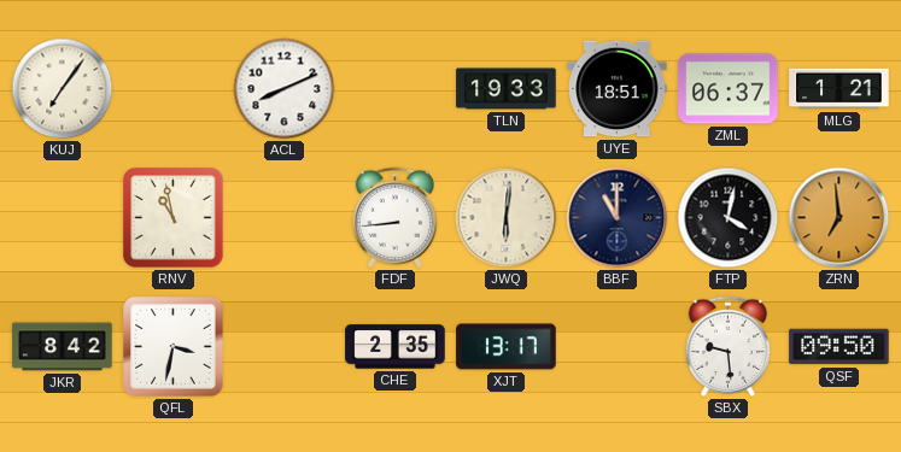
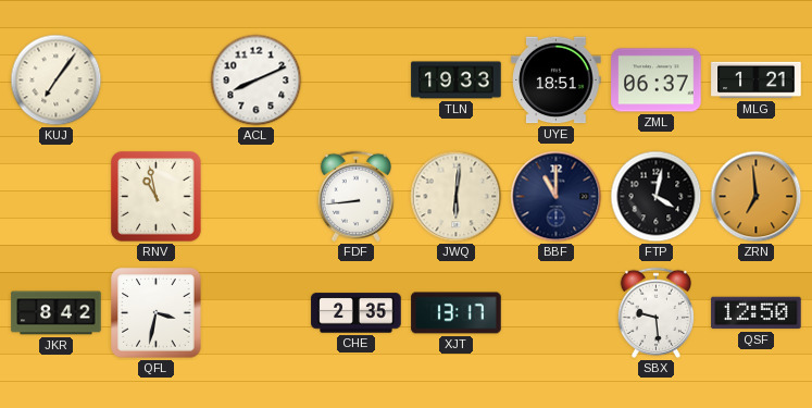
QSF: 09:50 -> 12:50
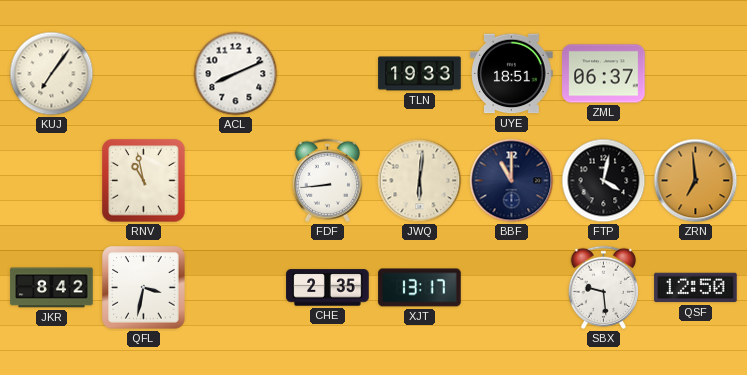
MLG: 1:21 -> none
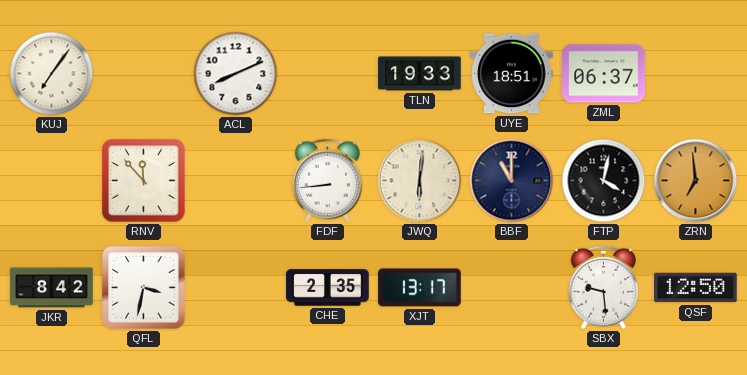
RNV: 10:58 -> 11:53
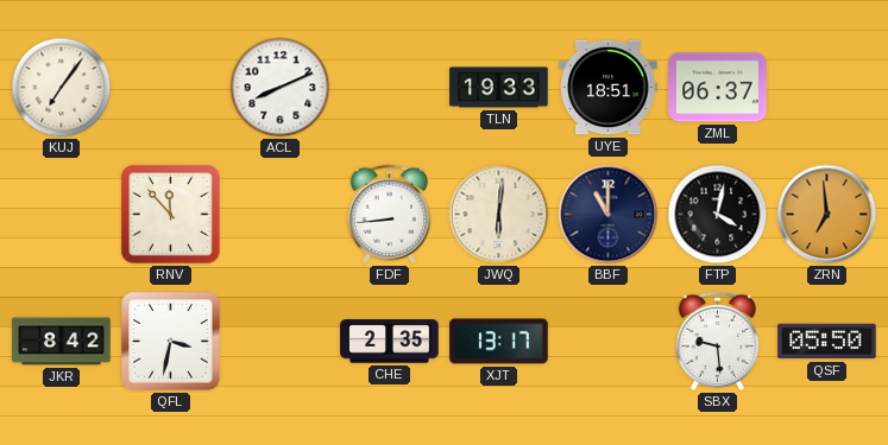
QSF: 12:50 -> 05:50
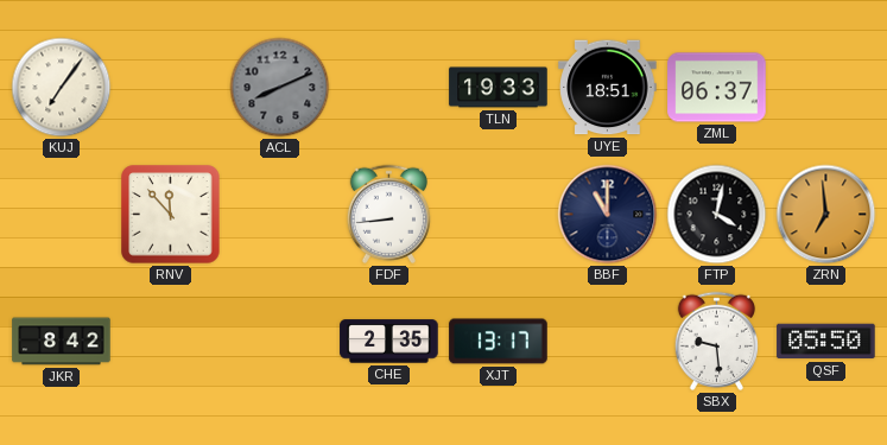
ACL dial: white -> grey
JWQ: 6:01 -> none
QFL: 3:32 -> none
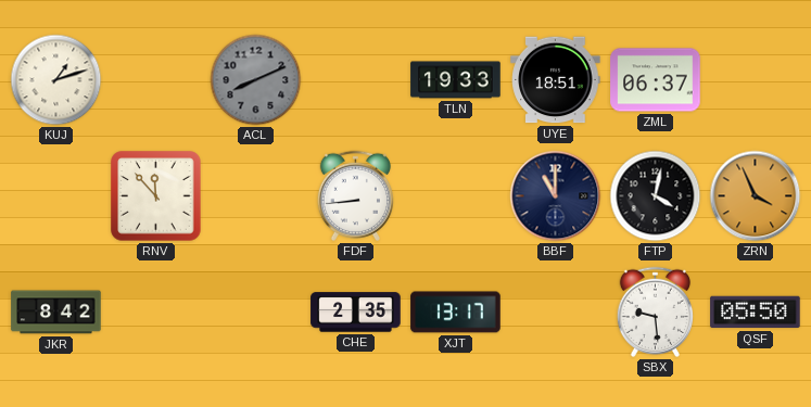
KUJ: 7:06 -> 1:12
ZRN: 6:59 -> 3:56
